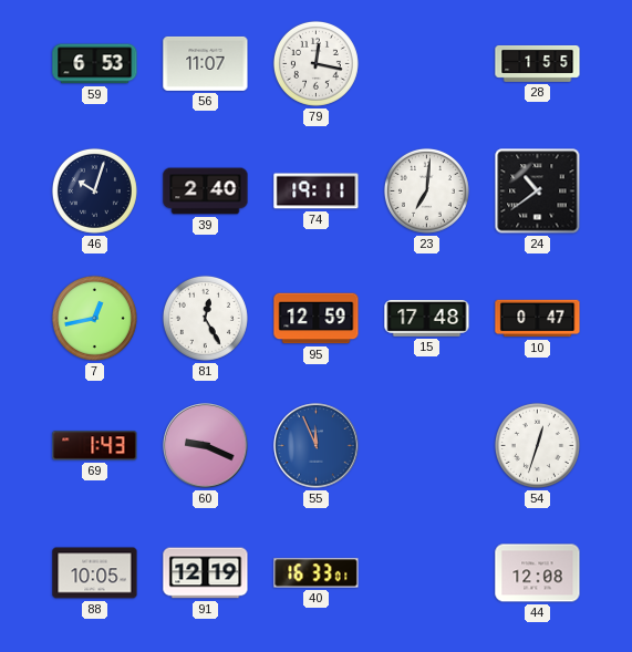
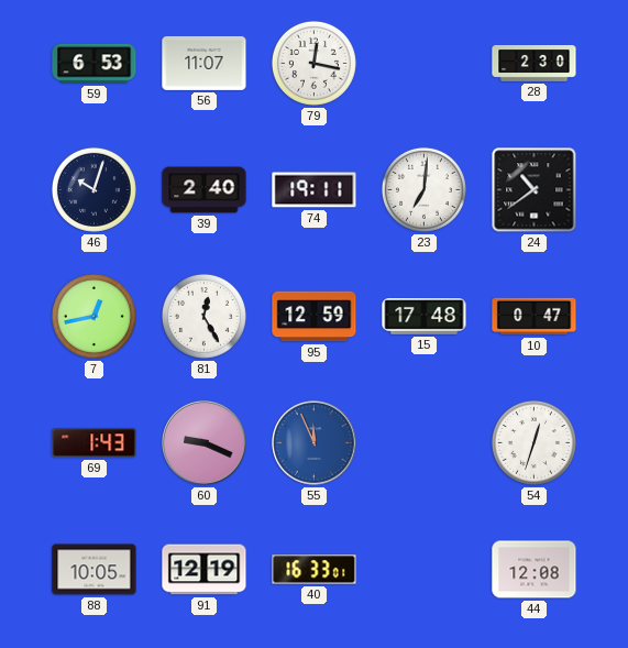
28: 1:55 -> 2:30
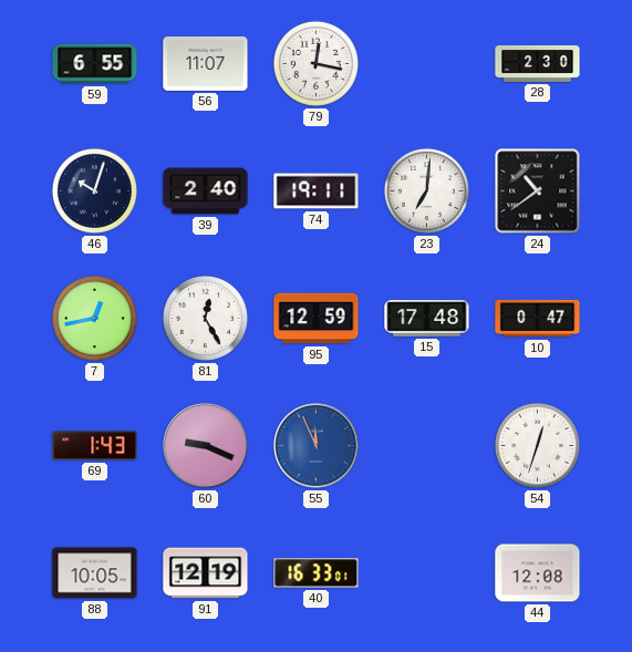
59: 6:53 -> 6:55
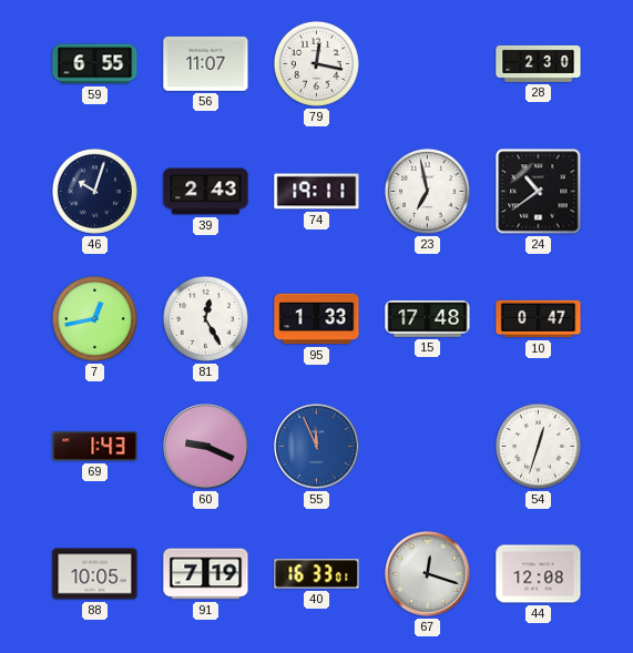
39: 2:40 -> 2:43
23: 7:01 -> 6:58
95: 12:59 -> 1:33
91: 12:19 -> 7:19
67: none -> 12:18
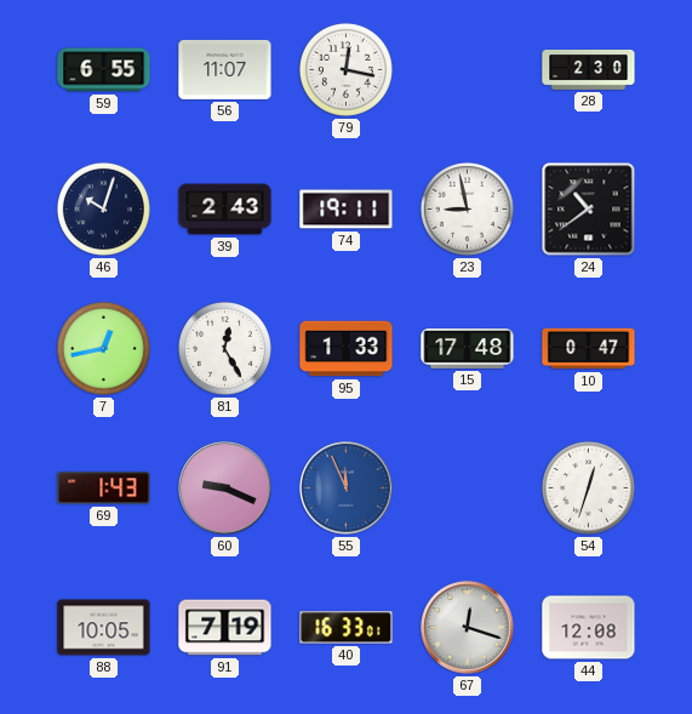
23: 6:58 -> 8:58
